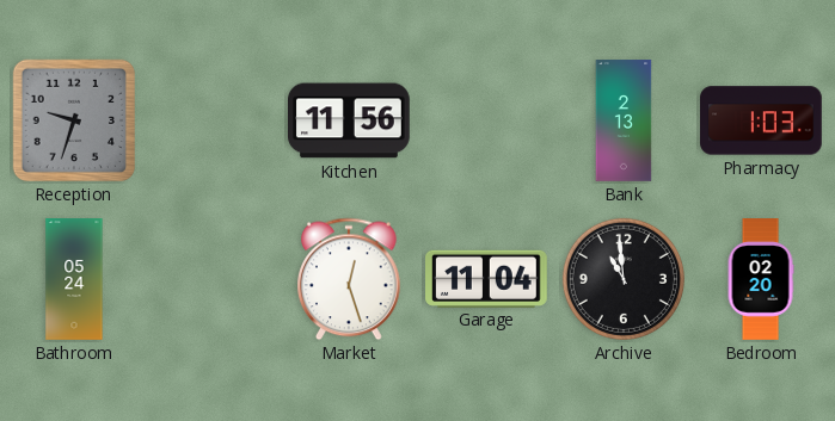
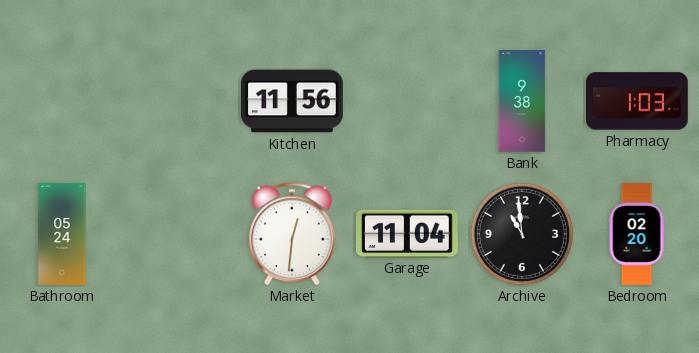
Reception: 9:33 -> none
Bank: 2:13 -> 9:38
Market: 12:27 -> 12:31
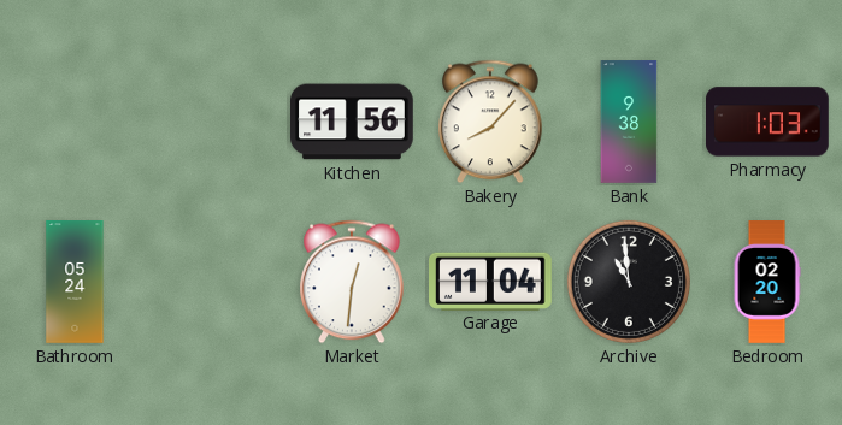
Bakery: none -> 8:07
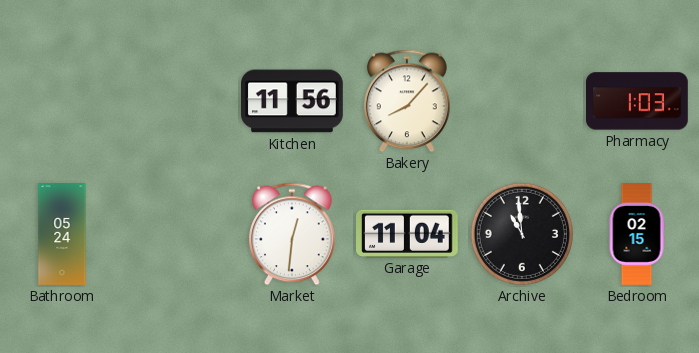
Bank: 9:38 -> none
Bedroom: 02:20 -> 02:15
